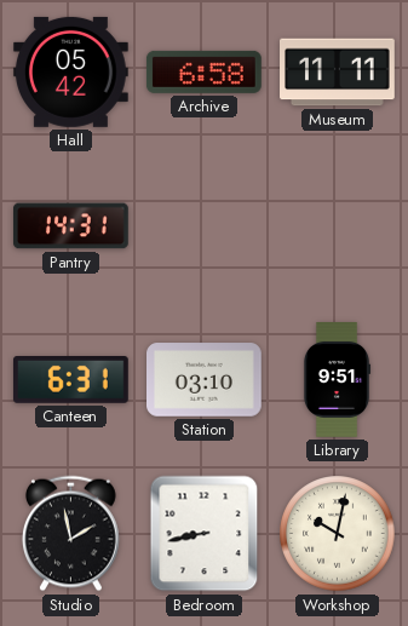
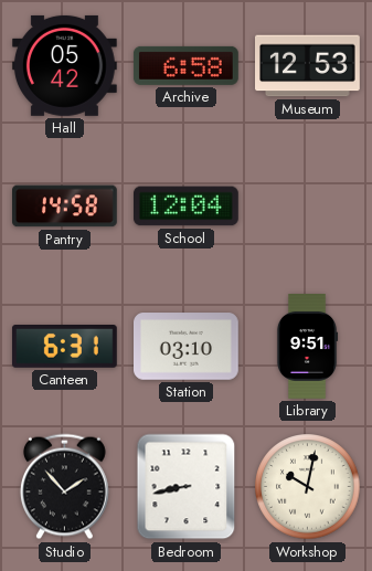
Museum: 11:11 -> 12:53
Pantry: 14:31 -> 14:58
School: none -> 12:04
Studio: 1:58 -> 1:53
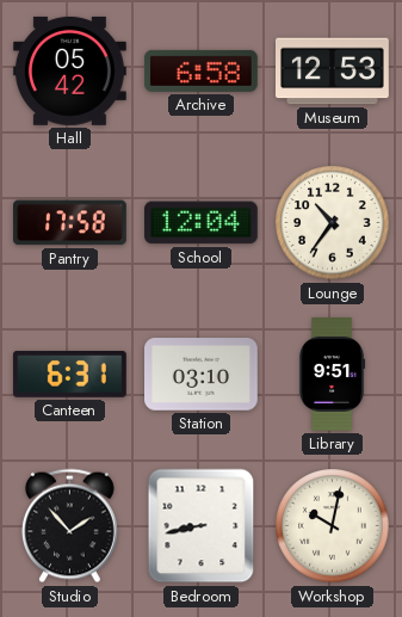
Pantry: 14:58 -> 17:58
Lounge: none -> 10:36
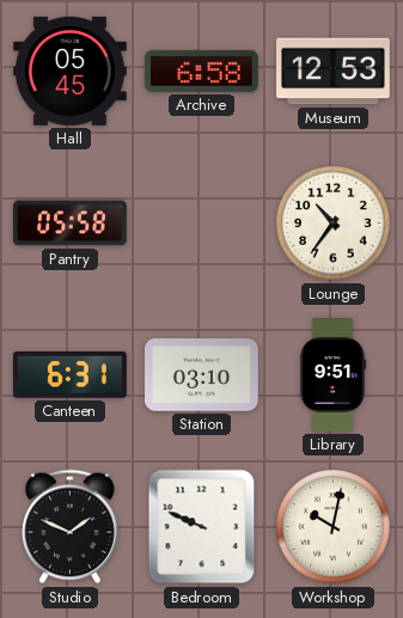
Hall: 05:42 -> 05:45
Pantry: 17:58 -> 05:58
School: 12:04 -> none
Studio: 1:53 -> 1:49
Bedroom: 8:43 -> 9:49
